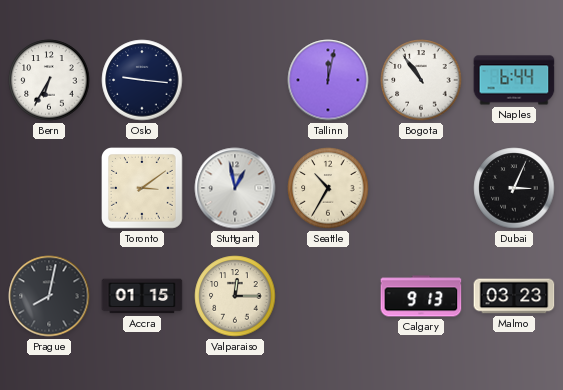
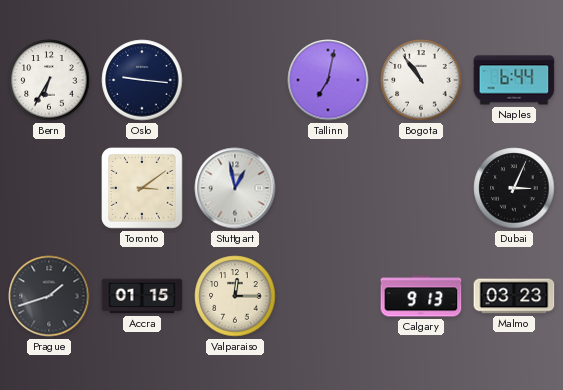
Tallinn: 12:02 -> 7:02
Seattle: 10:35 -> none
Prague: 8:02 -> 1:42
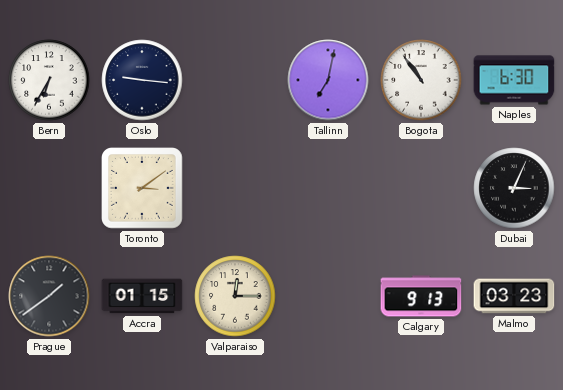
Naples: 6:44 -> 6:30
Stuttgart: 12:58 -> none
Prague: 1:42 -> 1:39
